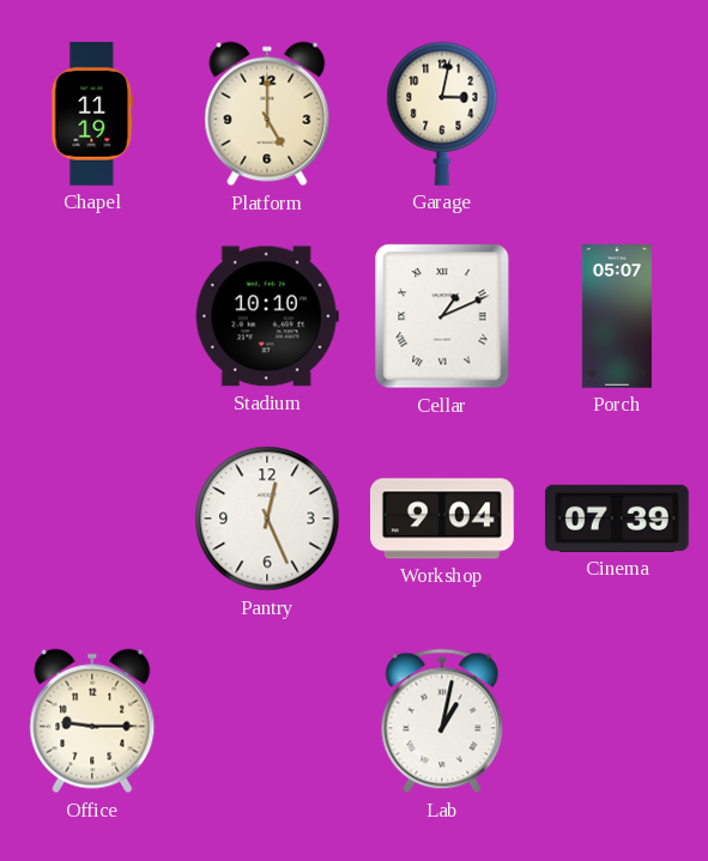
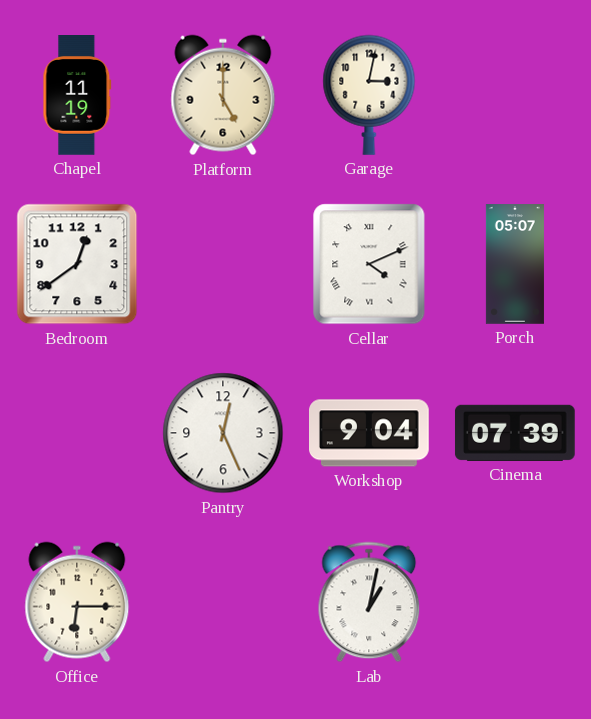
Bedroom: none -> 12:39
Stadium: 10:10 -> none
Cellar: 1:11 -> 4:11
Office: 9:15 -> 6:15
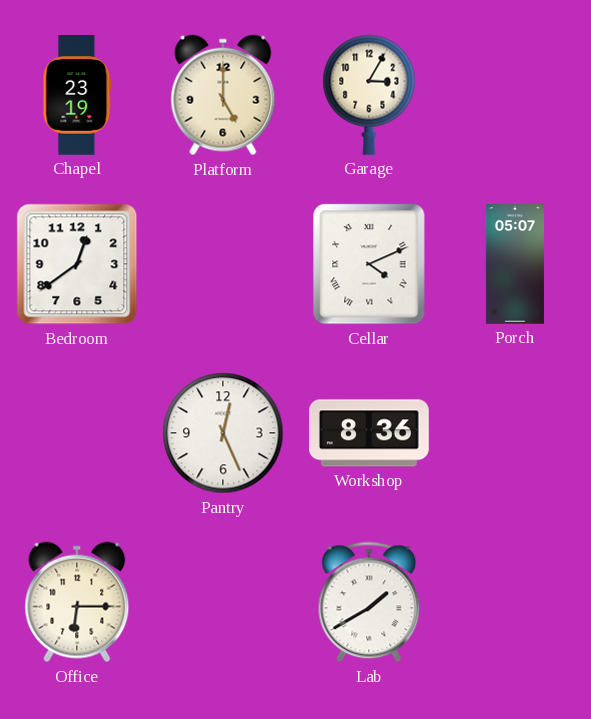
Chapel: 11:19 -> 23:19
Garage: 3:02 -> 3:05
Workshop: 9:04 -> 8:36
Cinema: 07:39 -> none
Lab: 1:02 -> 1:40
